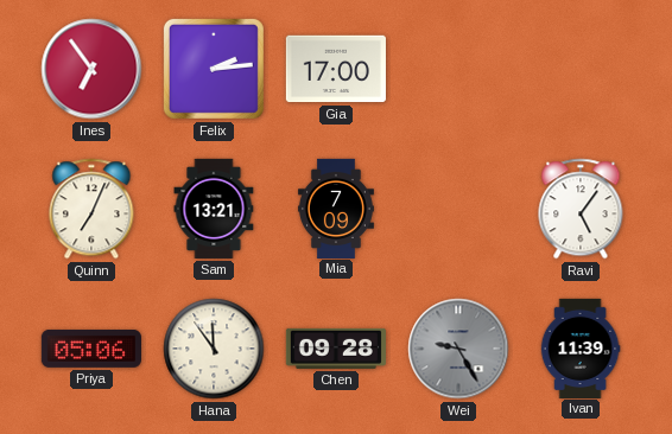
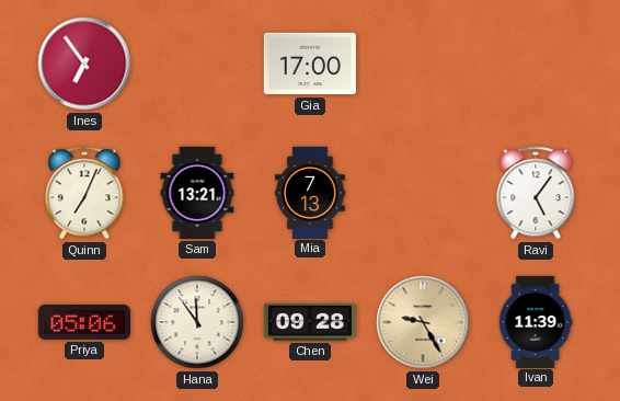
Felix: 2:14 -> none
Mia: 7:09 -> 7:13
Wei dial: grey -> champagne
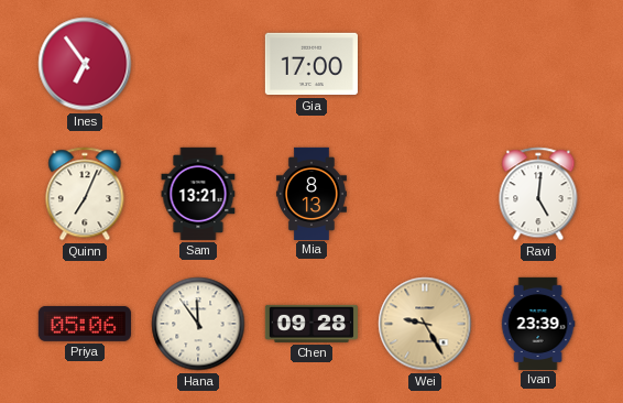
Mia: 7:13 -> 8:13
Ravi: 5:06 -> 5:01
Ivan: 11:39 -> 23:39
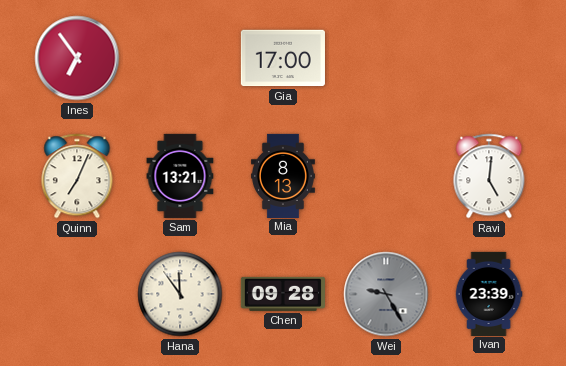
Priya: 05:06 -> none
Wei dial: champagne -> grey
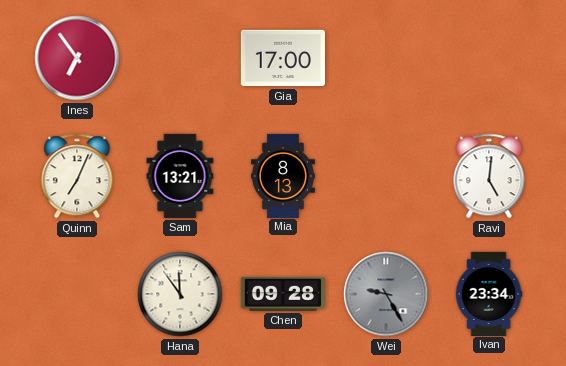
Ivan: 23:39 -> 23:34
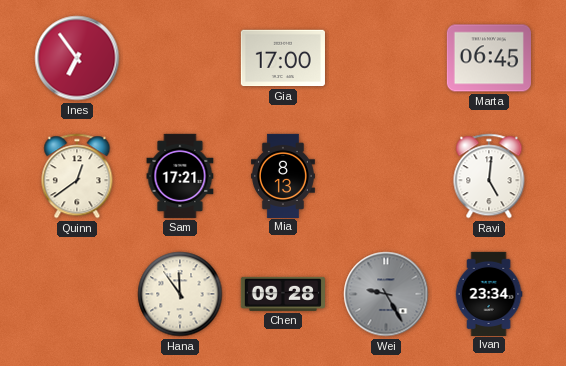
Marta: none -> 06:45
Quinn: 7:04 -> 12:39
Sam: 13:21 -> 17:21
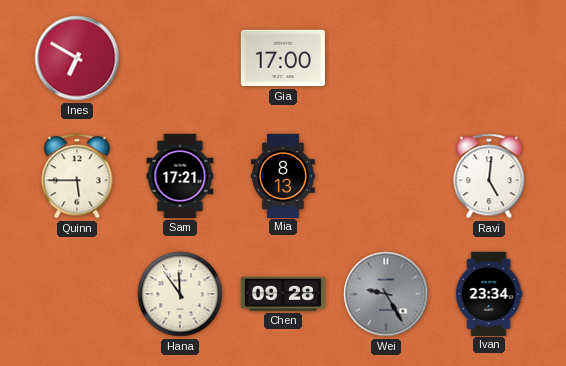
Ines: 6:54 -> 6:50
Marta: 06:45 -> none
Quinn: 12:39 -> 5:45
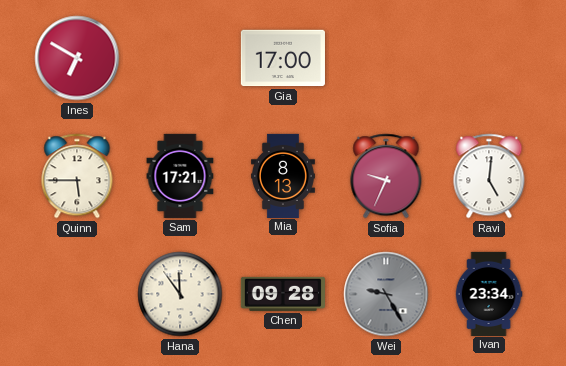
Sofia: none -> 9:34
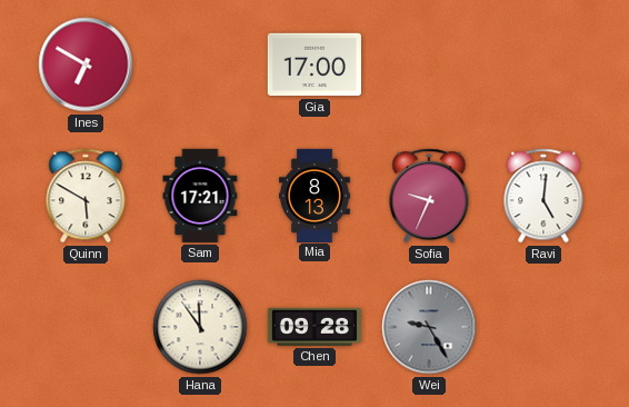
Quinn: 5:45 -> 5:50
Ivan: 23:34 -> none
